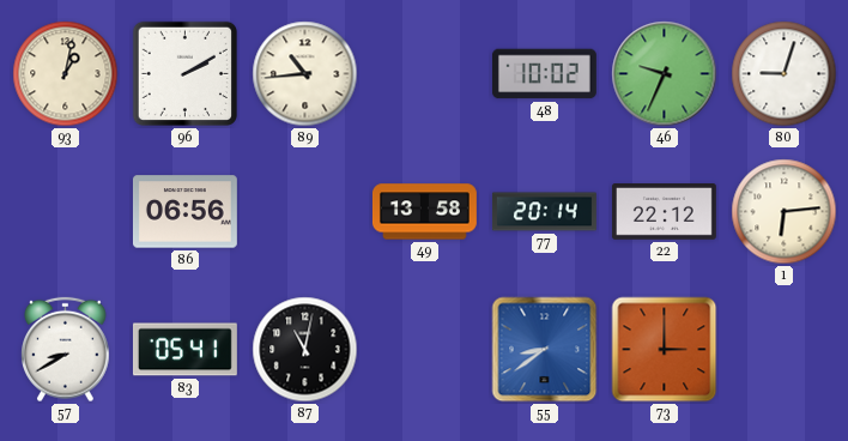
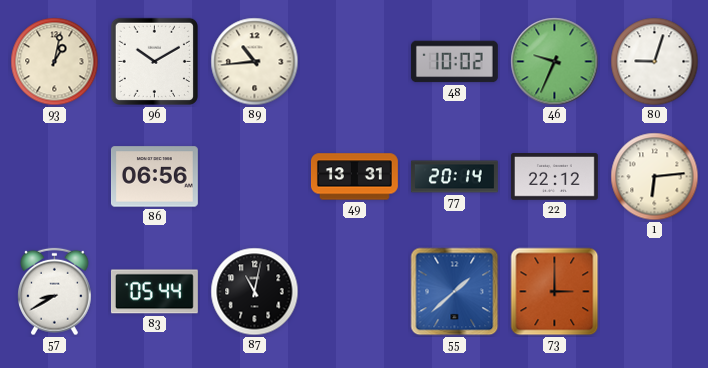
96: 2:10 -> 10:10
49: 13:58 -> 13:31
83: 05:41 -> 05:44
55: 8:39 -> 1:38
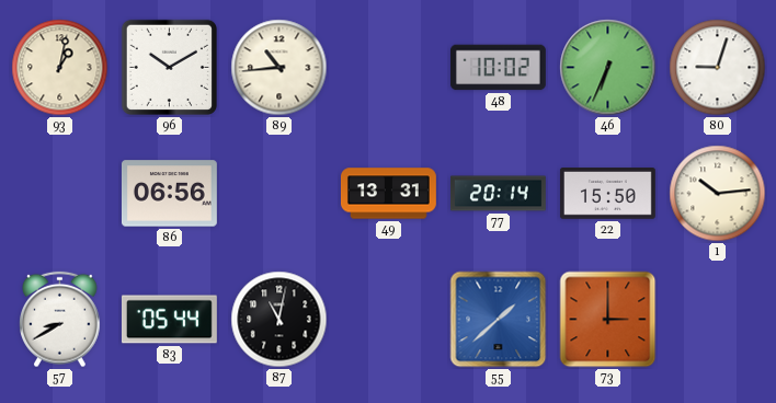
46: 9:34 -> 6:34
22: 22:12 -> 15:50
1: 6:14 -> 10:14
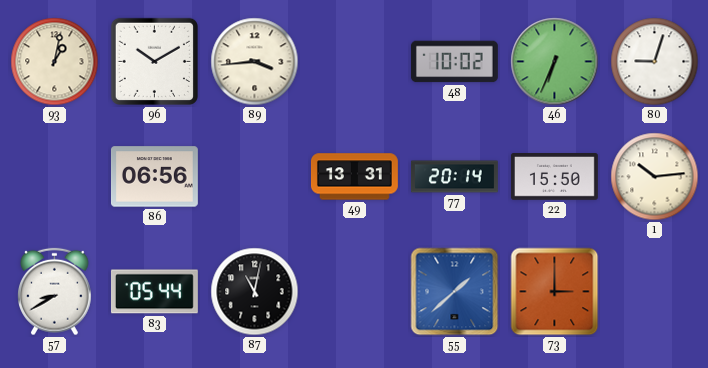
89: 10:44 -> 3:44
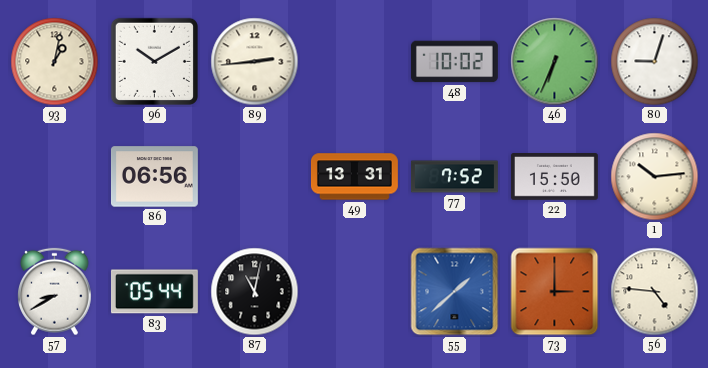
89: 3:44 -> 2:44
77: 20:14 -> 7:52
56: none -> 4:46
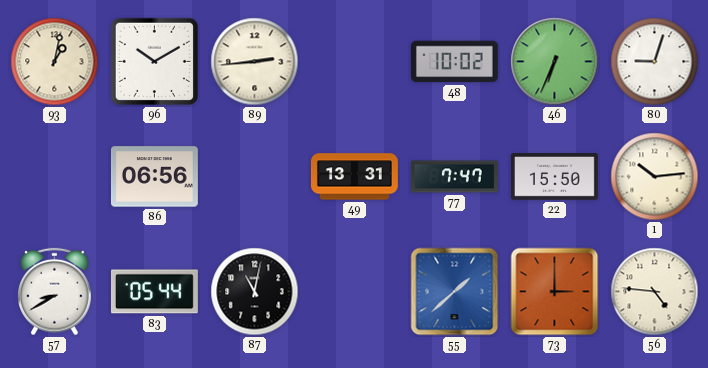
77: 7:52 -> 7:47
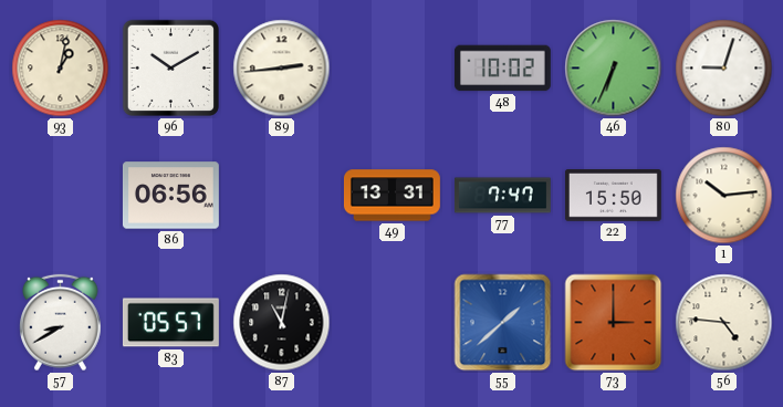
83: 05:44 -> 05:57
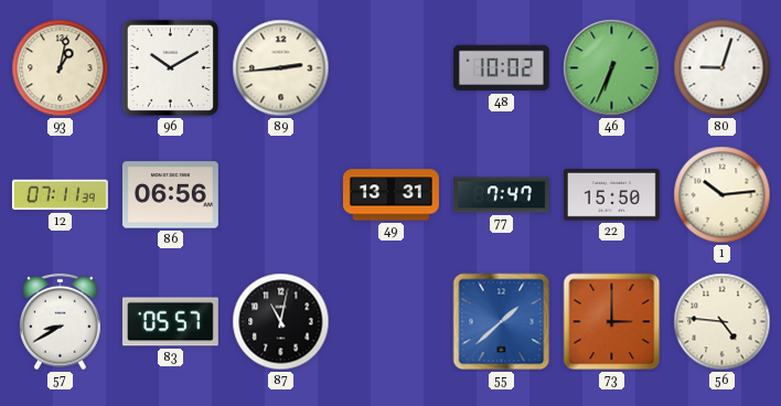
12: none -> 07:11
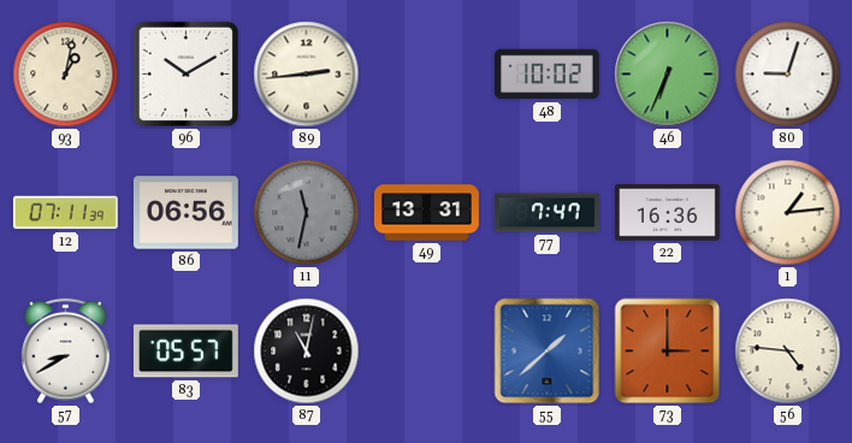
11: none -> 11:32
22: 15:50 -> 16:36
1: 10:14 -> 1:14
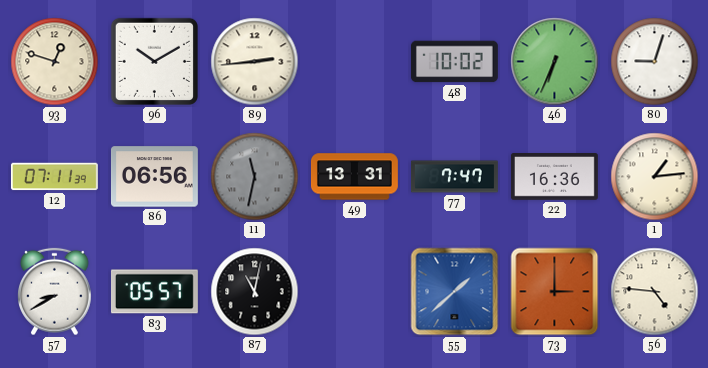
93: 1:02 -> 12:48
